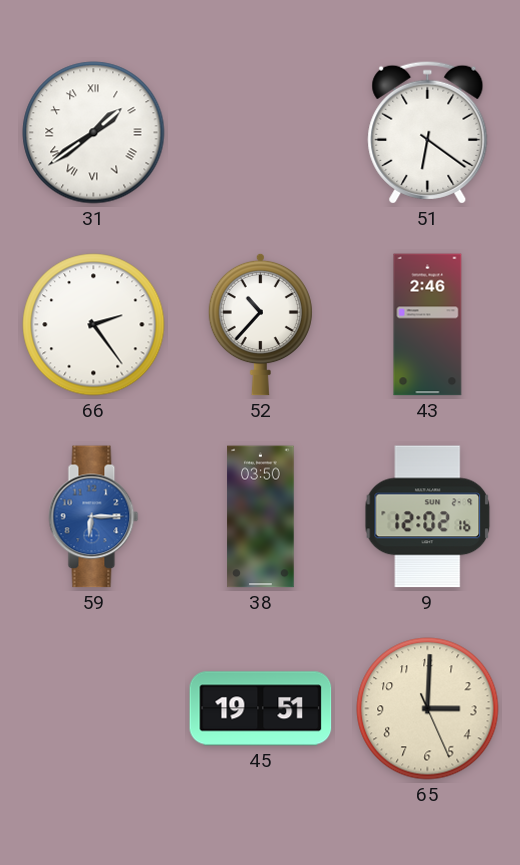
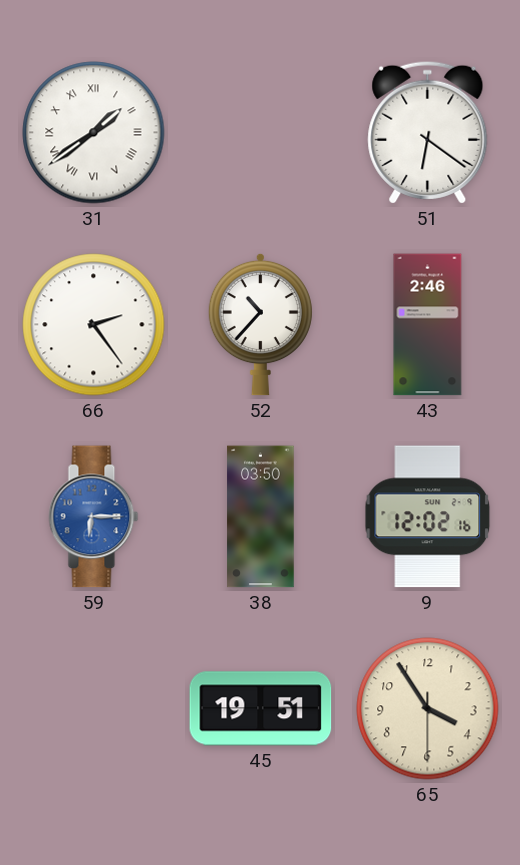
65: 3:00 -> 3:54
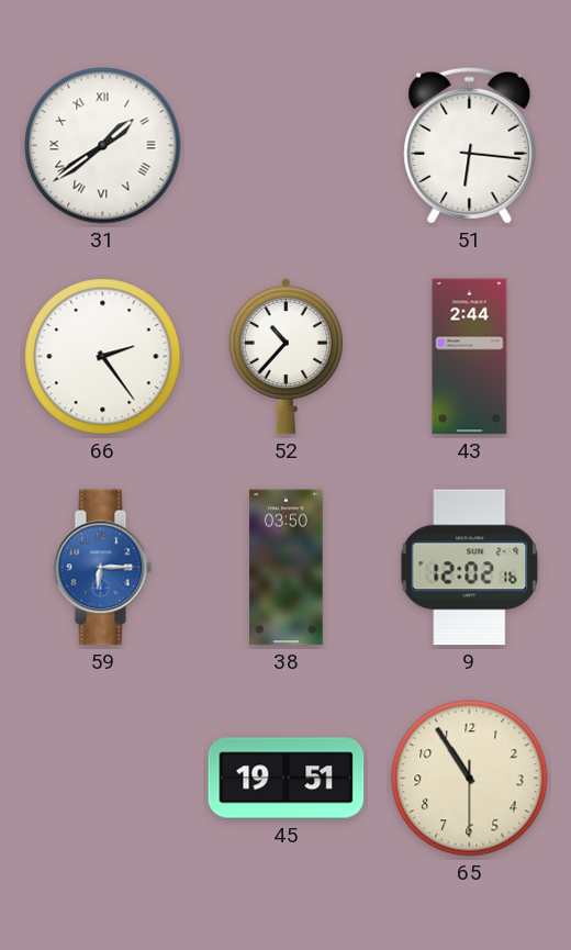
51: 6:21 -> 6:16
43: 2:46 -> 2:44
65: 3:54 -> 10:54
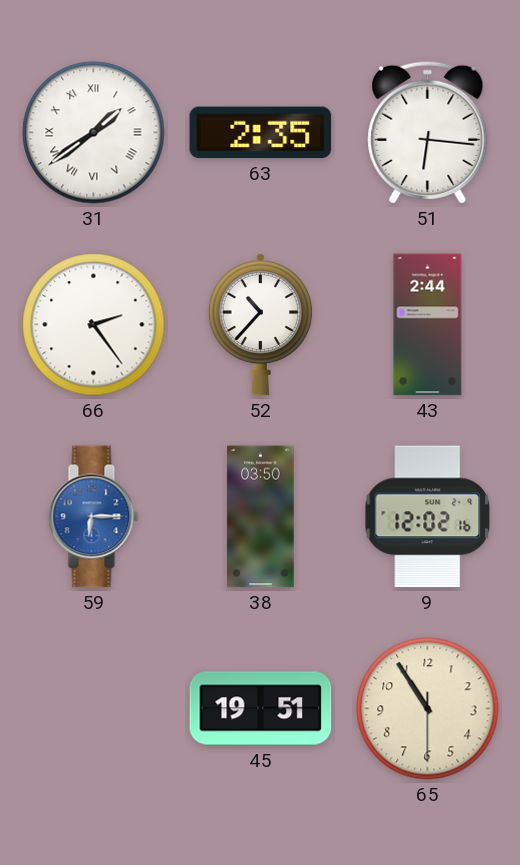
63: none -> 2:35
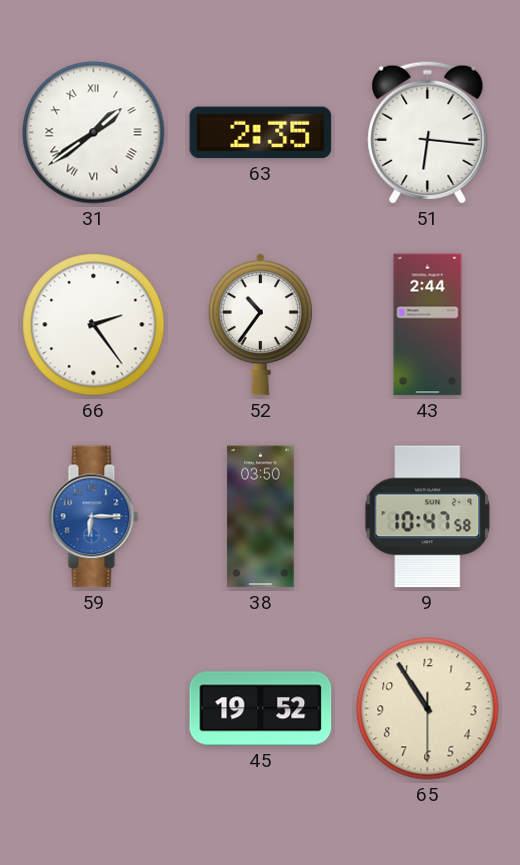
52: 10:37 -> 10:36
9: 12:02 -> 10:47
45: 19:51 -> 19:52
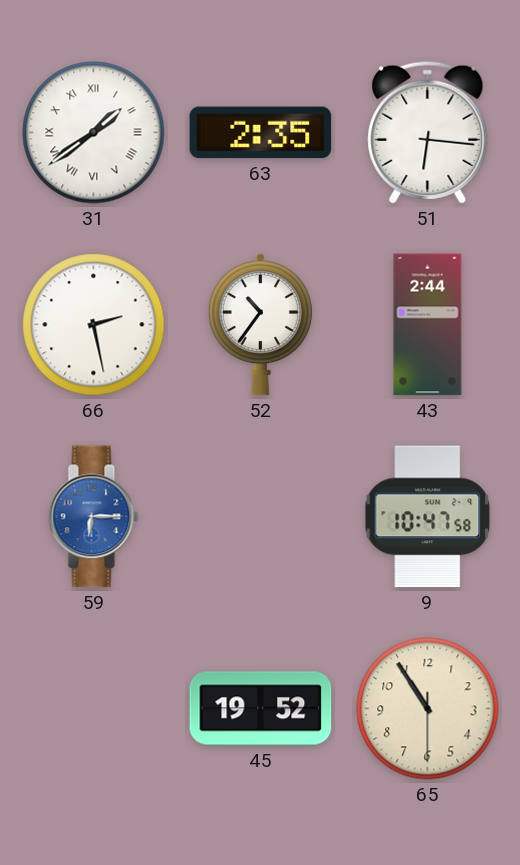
66: 2:24 -> 2:28
38: 03:50 -> none
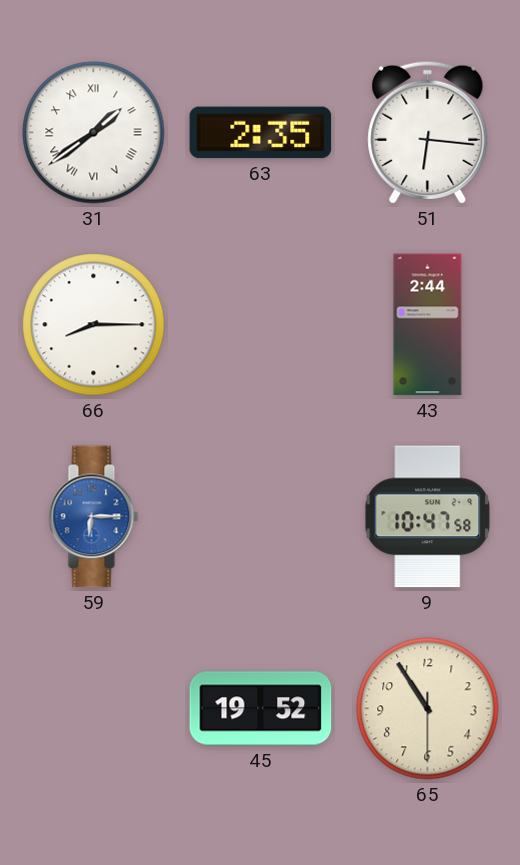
66: 2:28 -> 8:15
52: 10:36 -> none
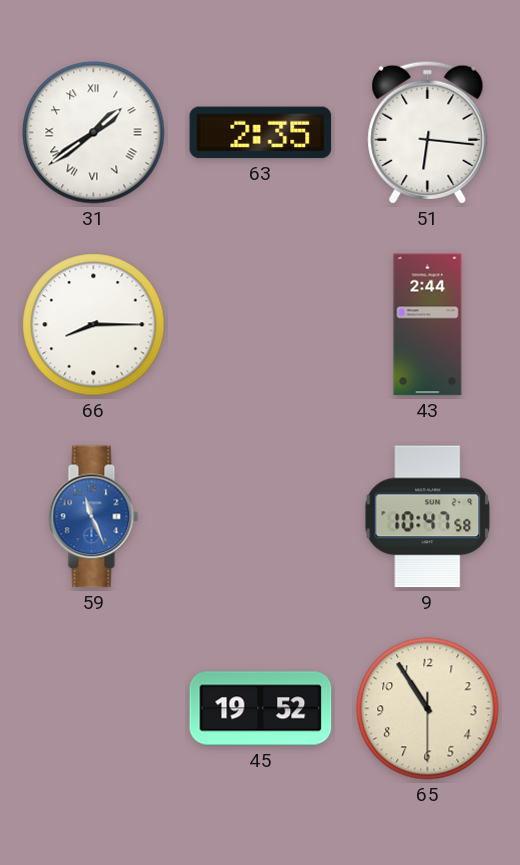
59: 6:15 -> 11:26
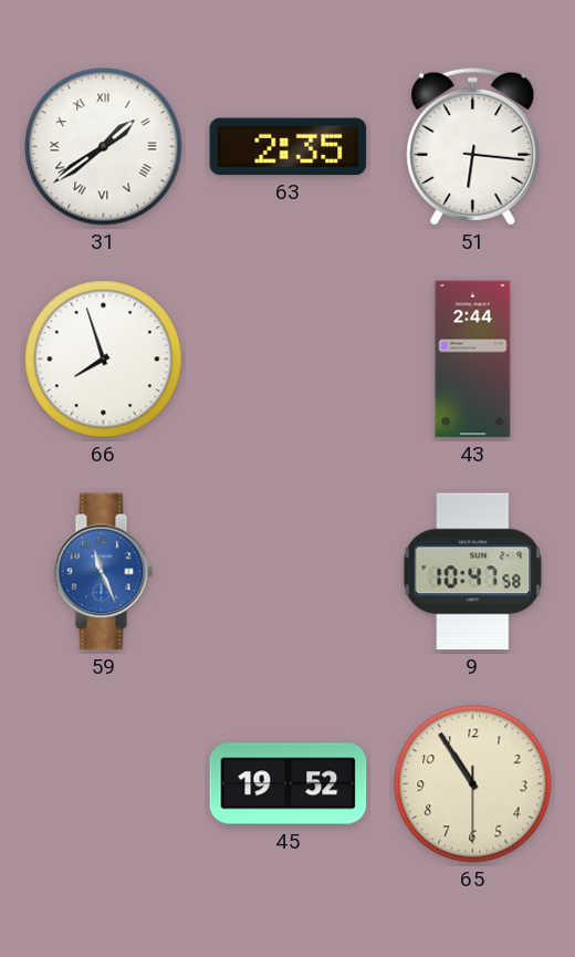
66: 8:15 -> 7:57
